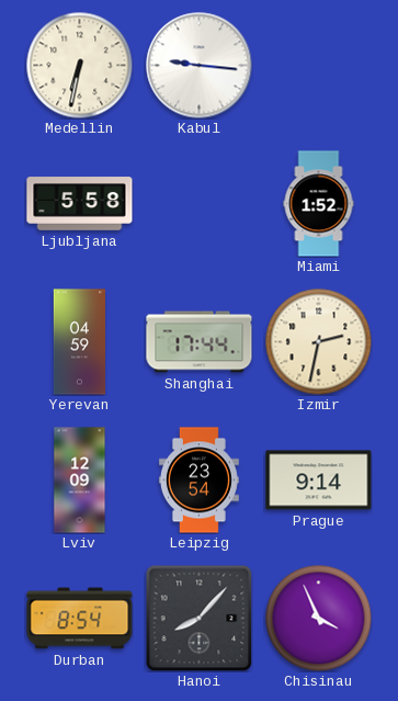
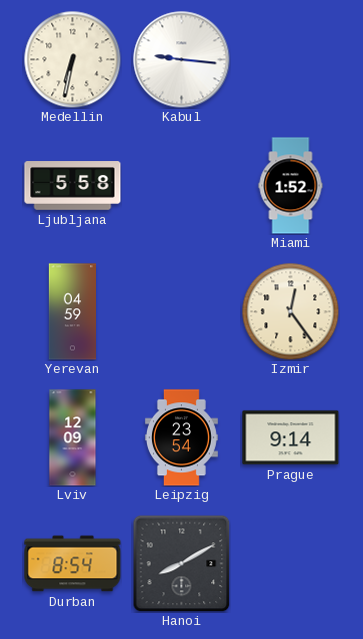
Shanghai: 17:44 -> none
Izmir: 2:32 -> 12:24
Hanoi: 8:07 -> 8:10
Chisinau: 3:56 -> none
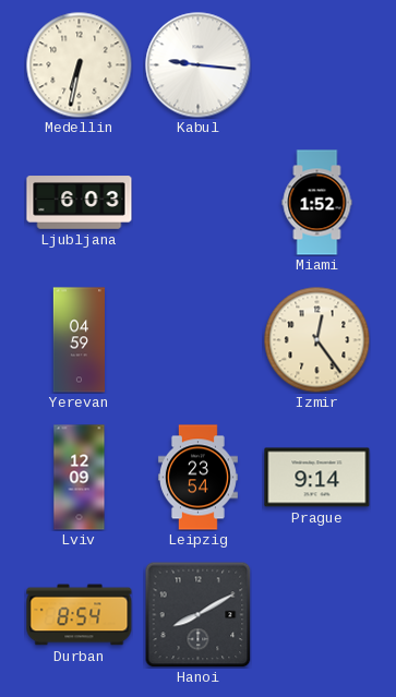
Ljubljana: 5:58 -> 6:03
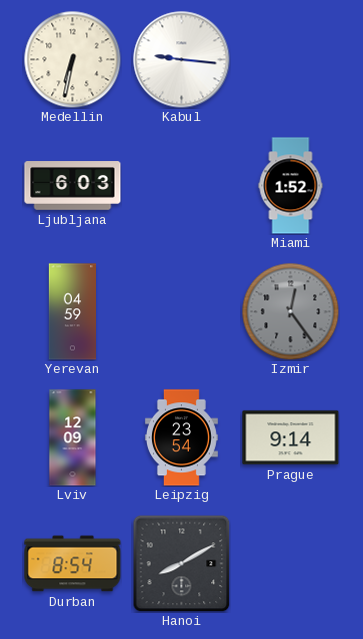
Izmir dial: cream -> grey
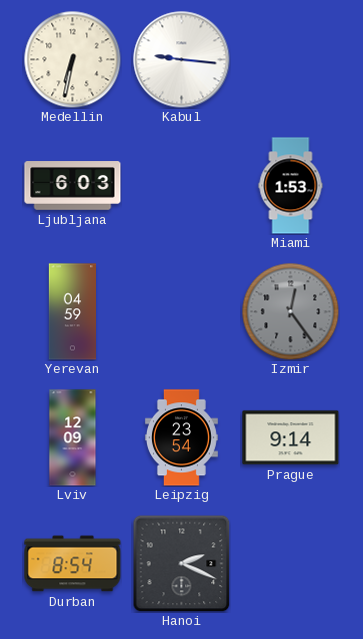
Miami: 1:52 -> 1:53
Hanoi: 8:10 -> 2:19
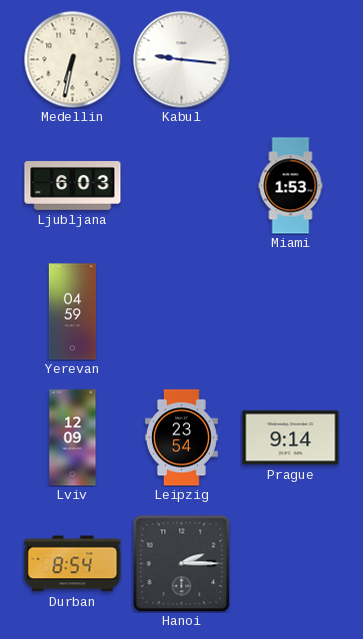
Izmir: 12:24 -> none
Hanoi: 2:19 -> 2:15
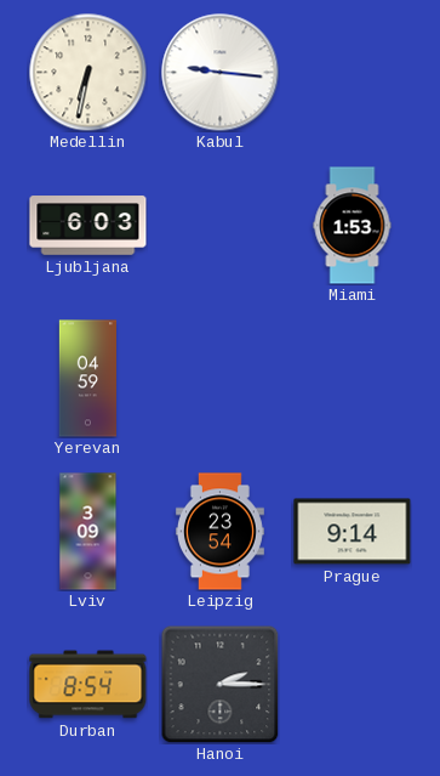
Lviv: 12:09 -> 3:09
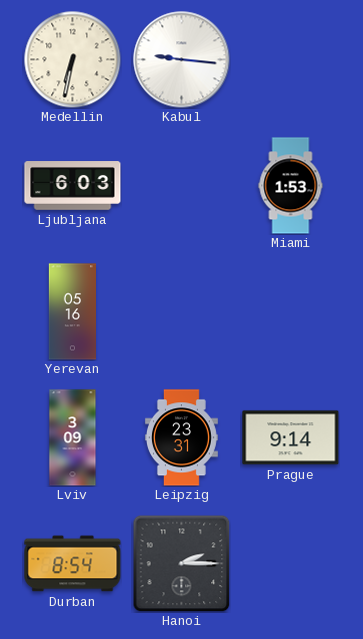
Yerevan: 04:59 -> 05:16
Leipzig: 23:54 -> 23:31
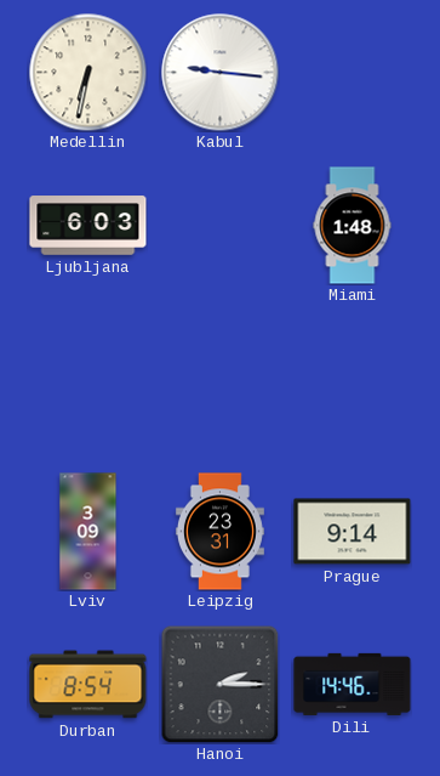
Miami: 1:53 -> 1:48
Yerevan: 05:16 -> none
Dili: none -> 14:46
